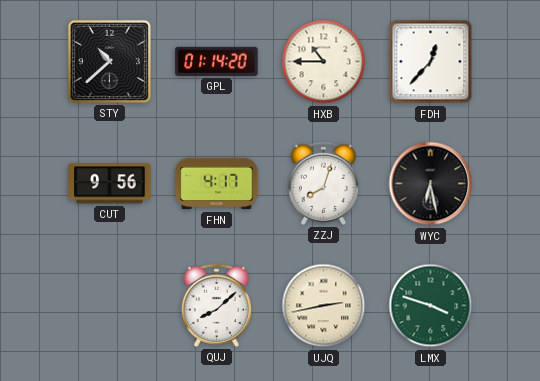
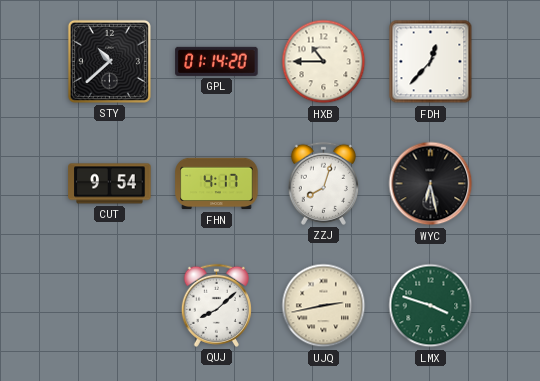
CUT: 9:56 -> 9:54
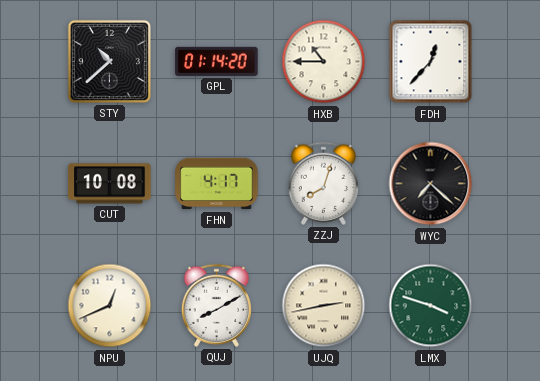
CUT: 9:54 -> 10:08
WYC: 6:28 -> 7:22
NPU: none -> 12:41
QUJ: 8:08 -> 8:10
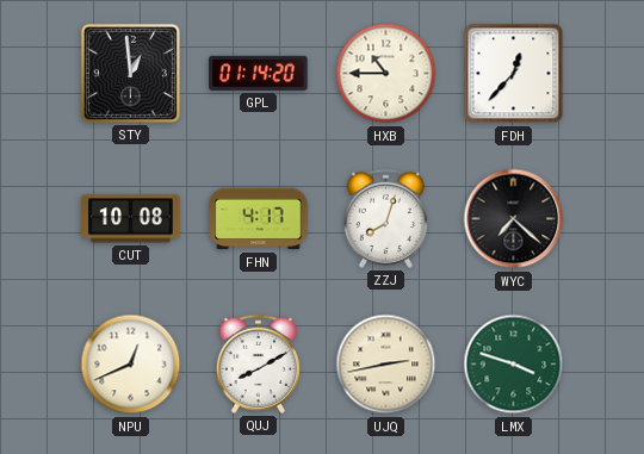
STY: 10:38 -> 12:59
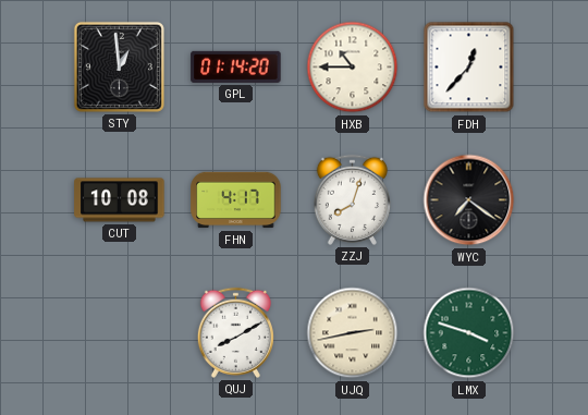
WYC: 7:22 -> 7:21
NPU: 12:41 -> none
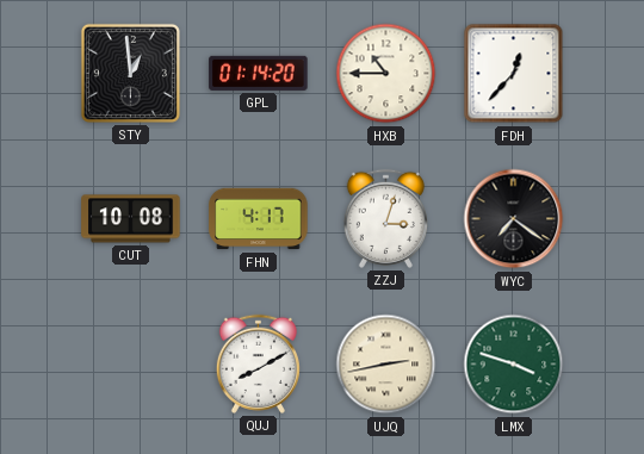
ZZJ: 8:03 -> 3:03
